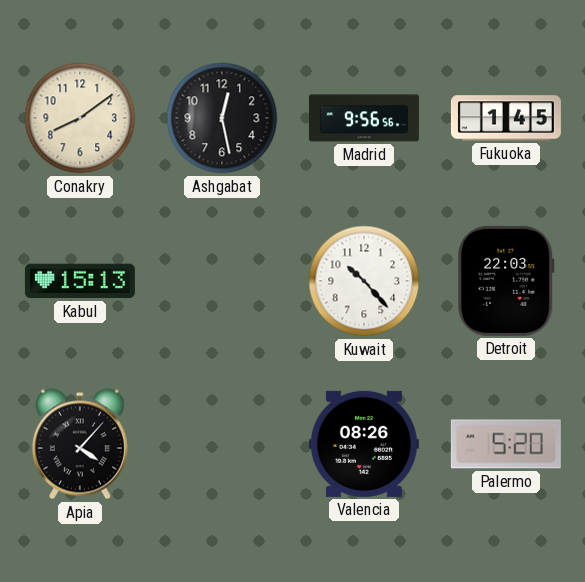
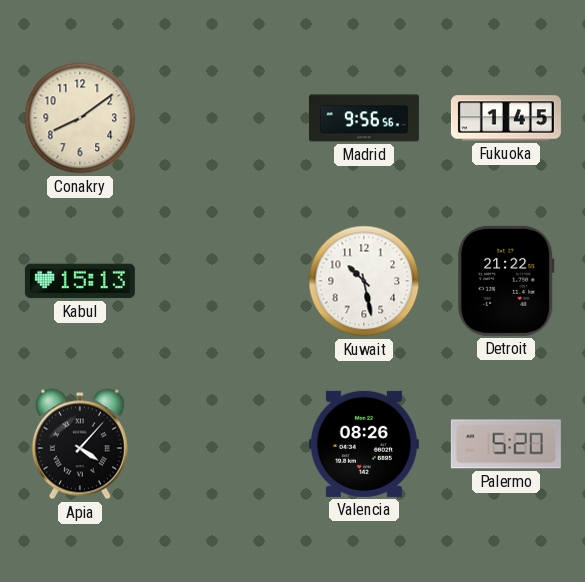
Ashgabat: 12:28 -> none
Kuwait: 10:23 -> 10:28
Detroit: 22:03 -> 21:22
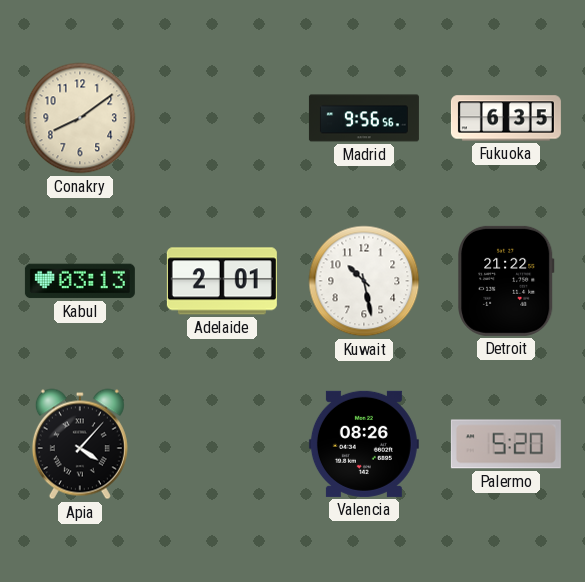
Fukuoka: 1:45 -> 6:35
Kabul: 15:13 -> 03:13
Adelaide: none -> 2:01
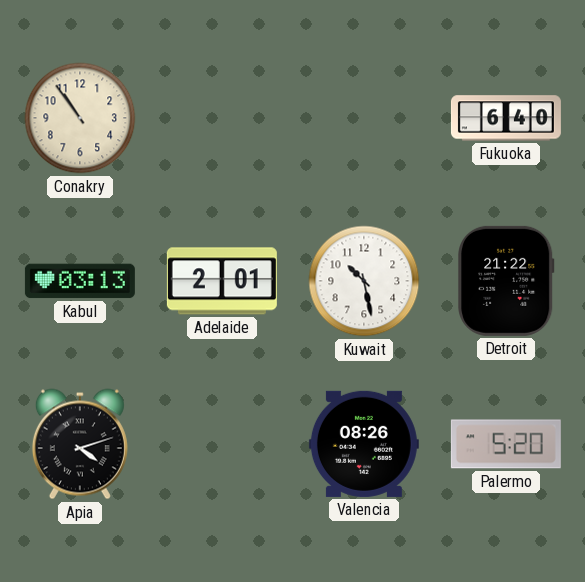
Conakry: 8:09 -> 10:54
Madrid: 9:56 -> none
Fukuoka: 6:35 -> 6:40
Apia: 4:07 -> 4:12
